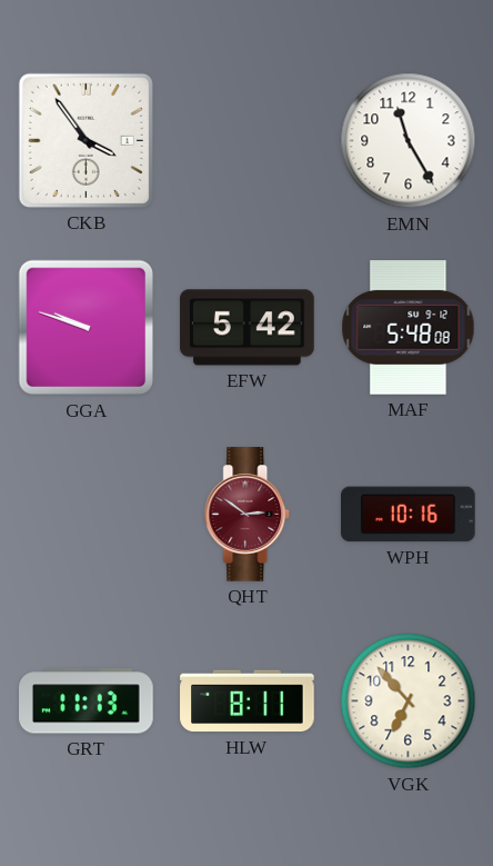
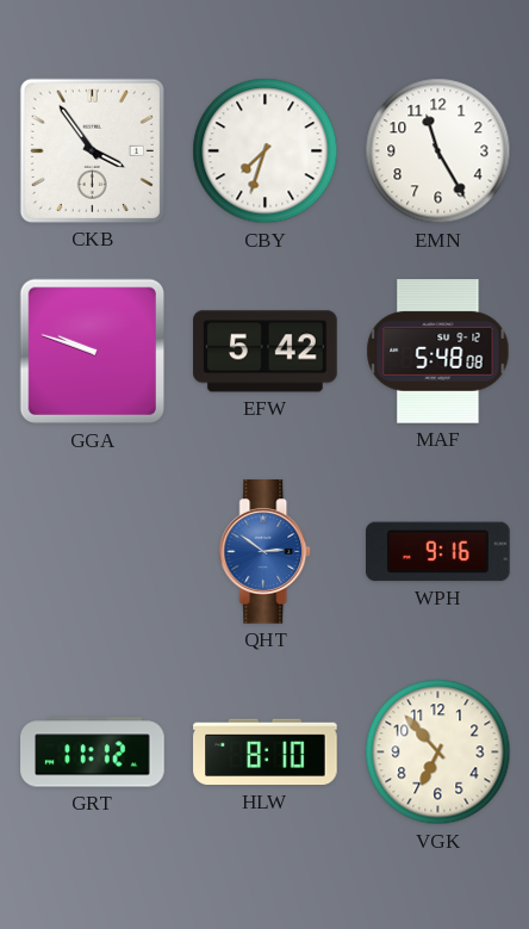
CBY: none -> 7:33
QHT dial: burgundy -> blue
WPH: 10:16 -> 9:16
GRT: 11:13 -> 11:12
HLW: 8:11 -> 8:10
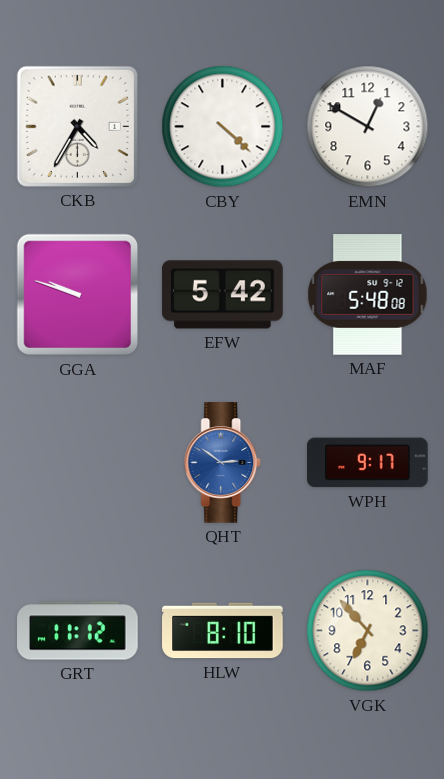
CKB: 3:54 -> 4:35
CBY: 7:33 -> 4:22
EMN: 11:25 -> 12:50
WPH: 9:16 -> 9:17
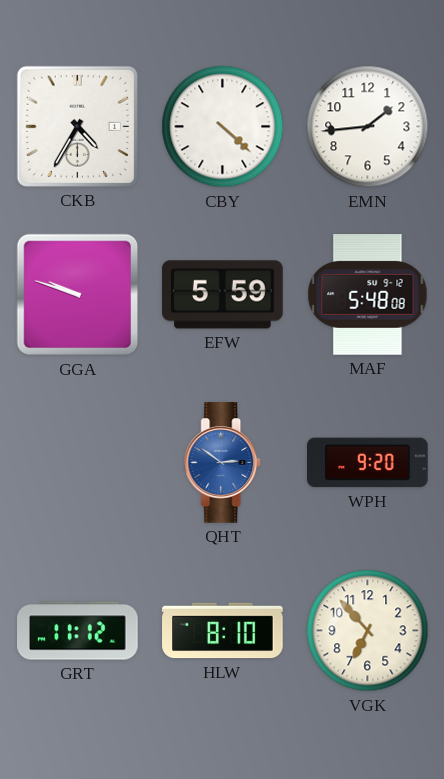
EMN: 12:50 -> 1:44
EFW: 5:42 -> 5:59
WPH: 9:17 -> 9:20
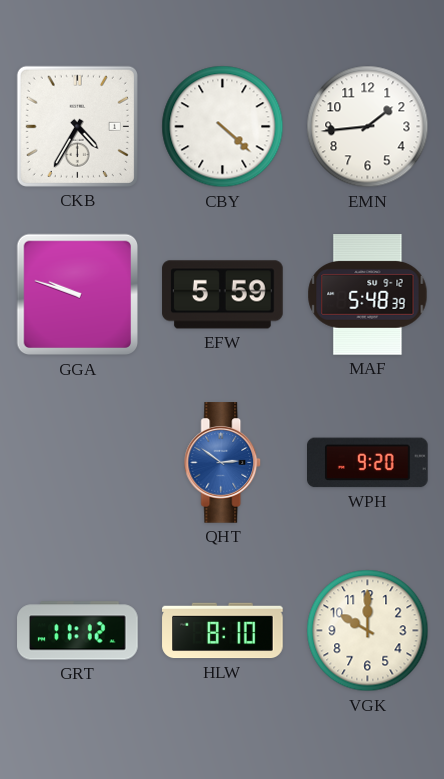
MAF: 5:48:08 -> 5:48:39
VGK: 6:53 -> 10:00
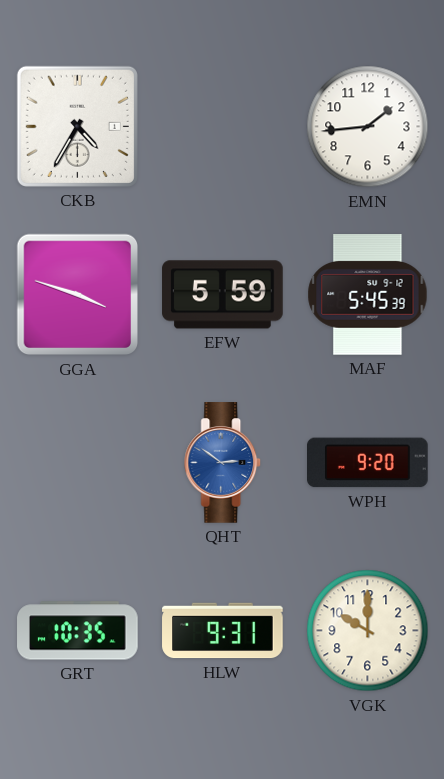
CBY: 4:22 -> none
GGA: 9:48 -> 3:48
MAF: 5:48 -> 5:45
GRT: 11:12 -> 10:35
HLW: 8:10 -> 9:31
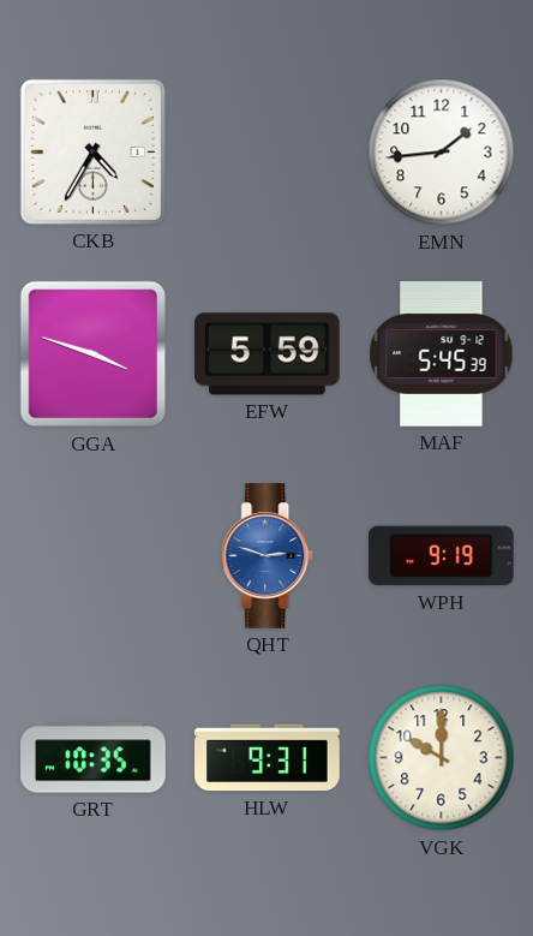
QHT: 2:51 -> 2:48
WPH: 9:20 -> 9:19
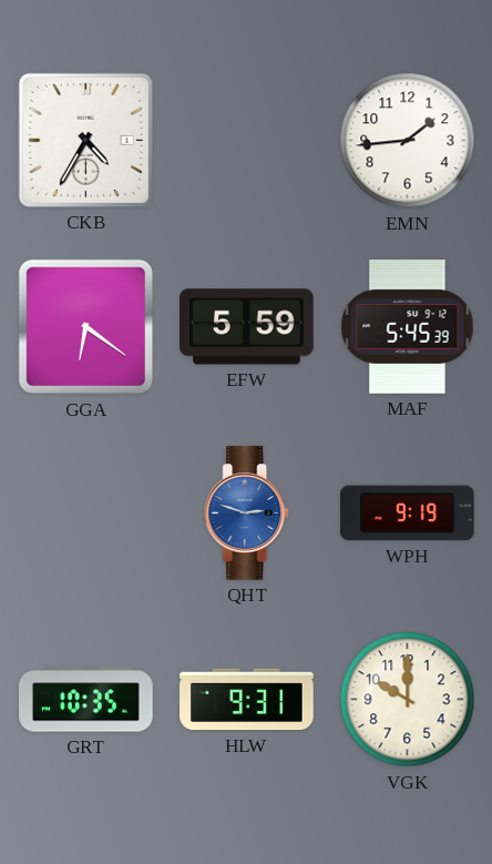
GGA: 3:48 -> 6:21
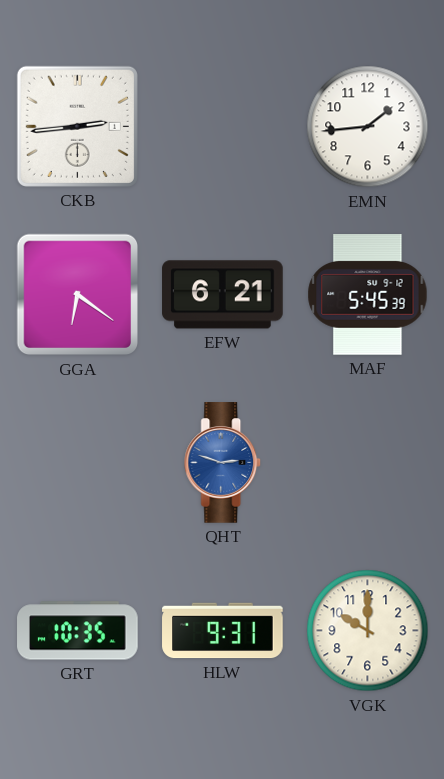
CKB: 4:35 -> 2:44
EFW: 5:59 -> 6:21
WPH: 9:19 -> none
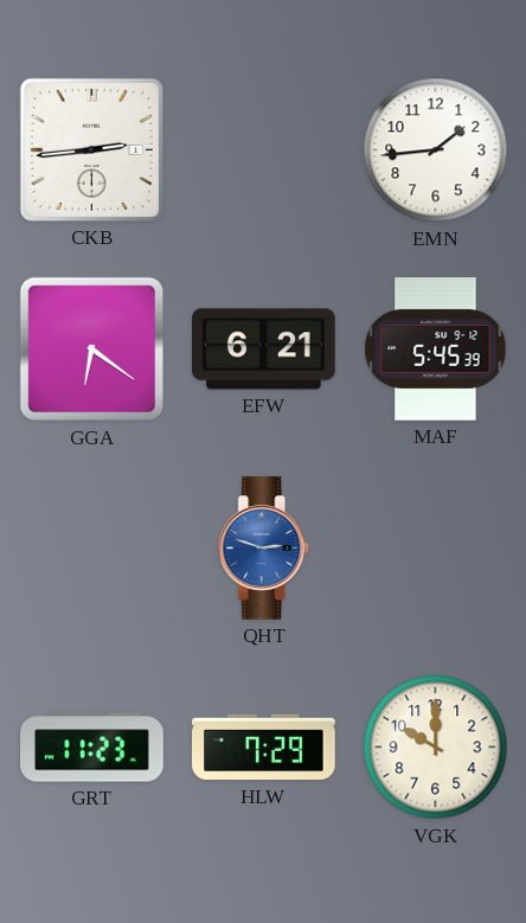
GRT: 10:35 -> 11:23
HLW: 9:31 -> 7:29
